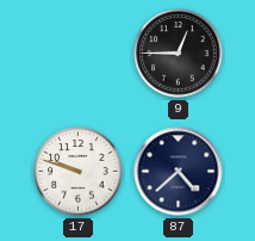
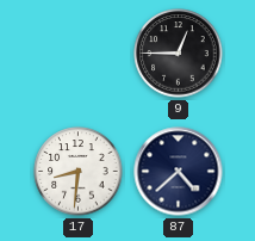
17: 9:48 -> 8:31
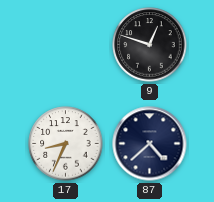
9: 12:45 -> 12:48
17: 8:31 -> 8:34
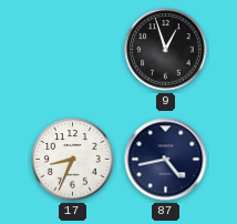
9: 12:48 -> 12:57
87: 4:38 -> 4:43
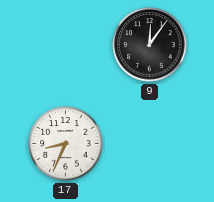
9: 12:57 -> 12:06
87: 4:43 -> none
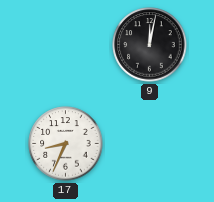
9: 12:06 -> 12:02
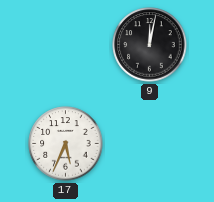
17: 8:34 -> 5:34
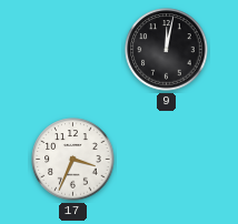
17: 5:34 -> 3:34
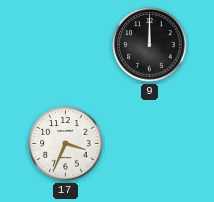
9: 12:02 -> 12:00
